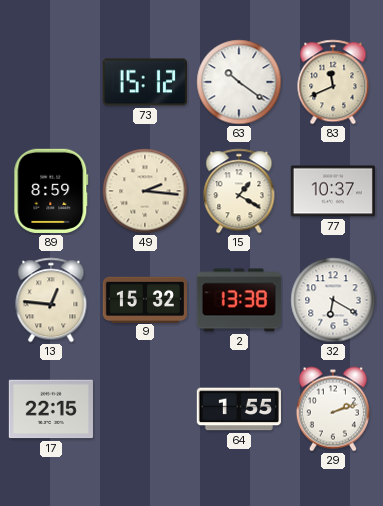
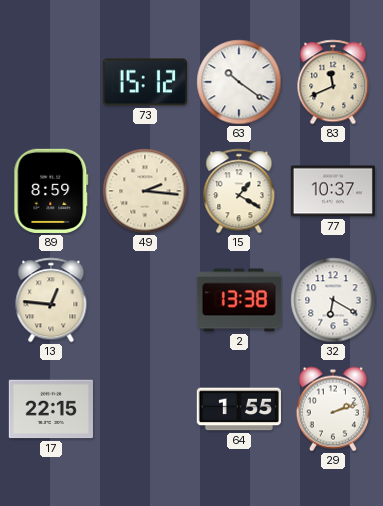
9: 15:32 -> none
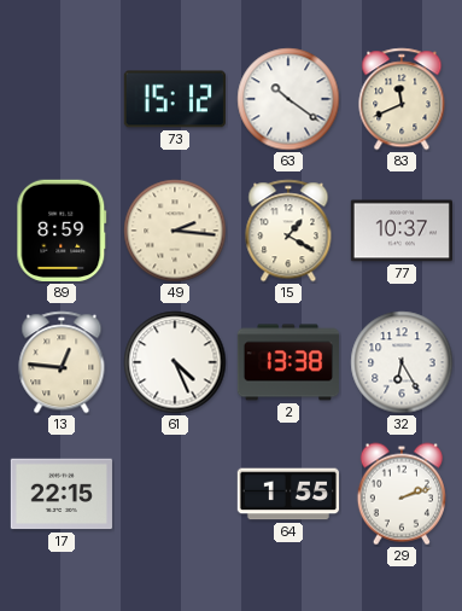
61: none -> 4:26
32: 6:20 -> 6:25
